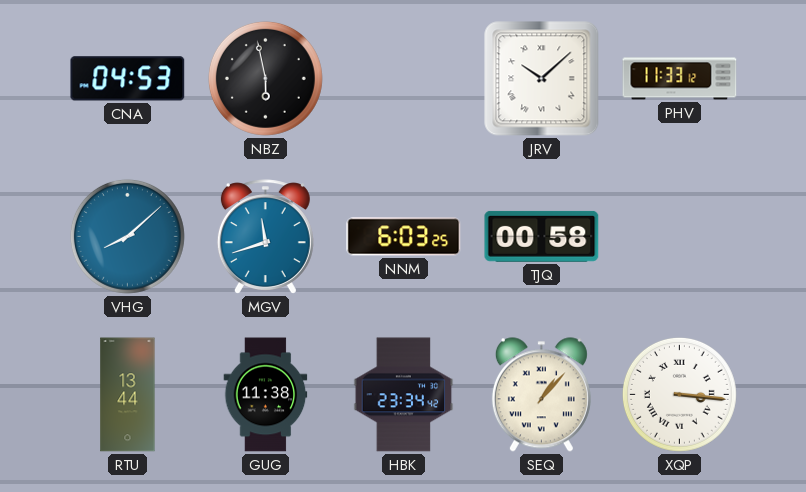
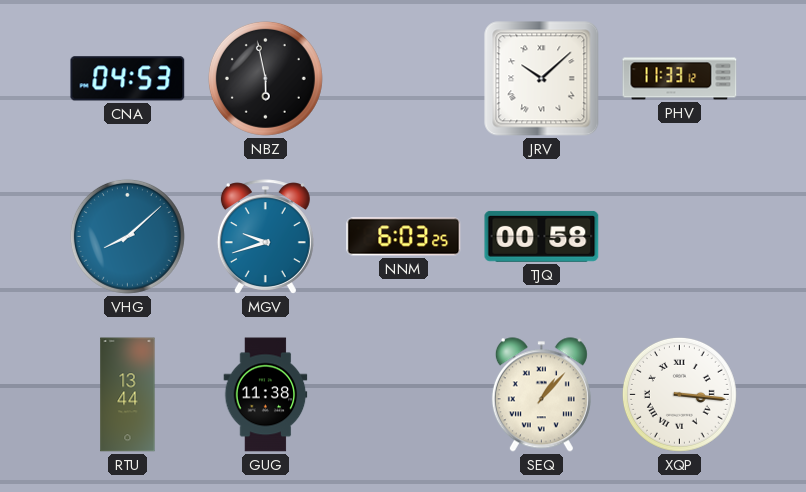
MGV: 11:42 -> 9:42
HBK: 23:34 -> none
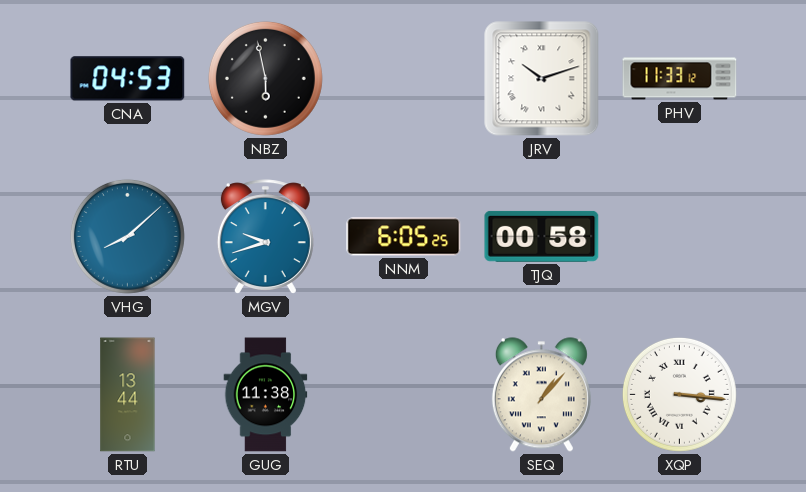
JRV: 10:08 -> 10:12
NNM: 6:03 -> 6:05
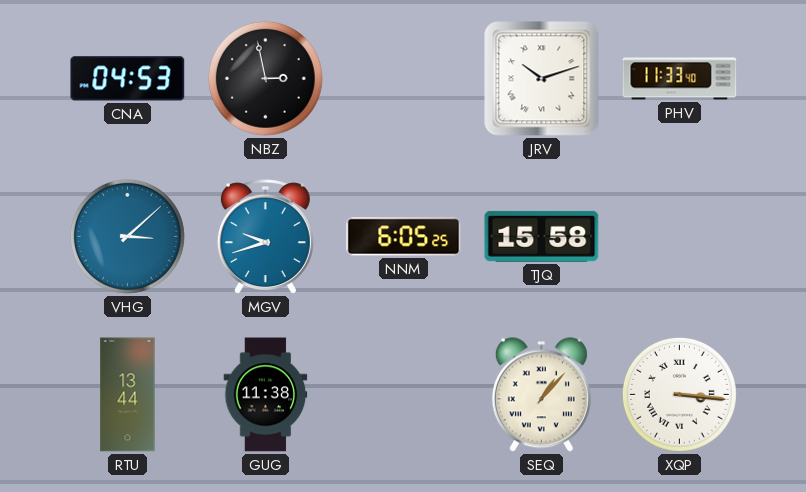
NBZ: 5:58 -> 2:58
PHV: 11:33:12 -> 11:33:40
VHG: 8:08 -> 3:08
TJQ: 00:58 -> 15:58
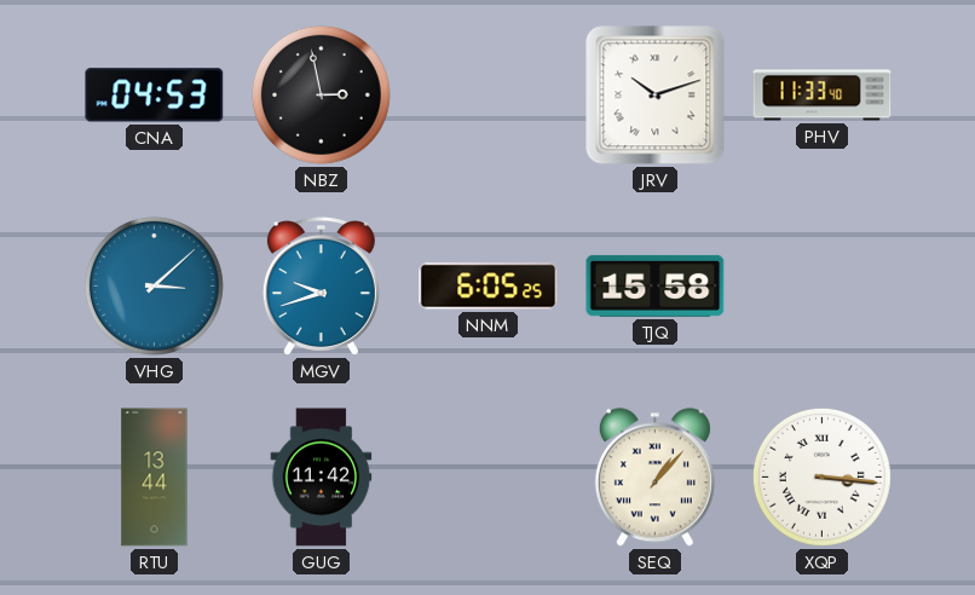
GUG: 11:38 -> 11:42
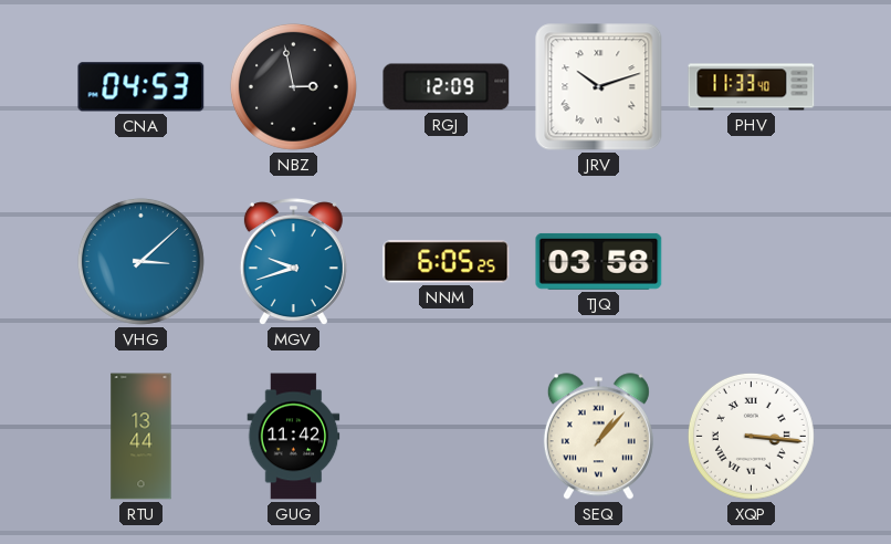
RGJ: none -> 12:09
TJQ: 15:58 -> 03:58
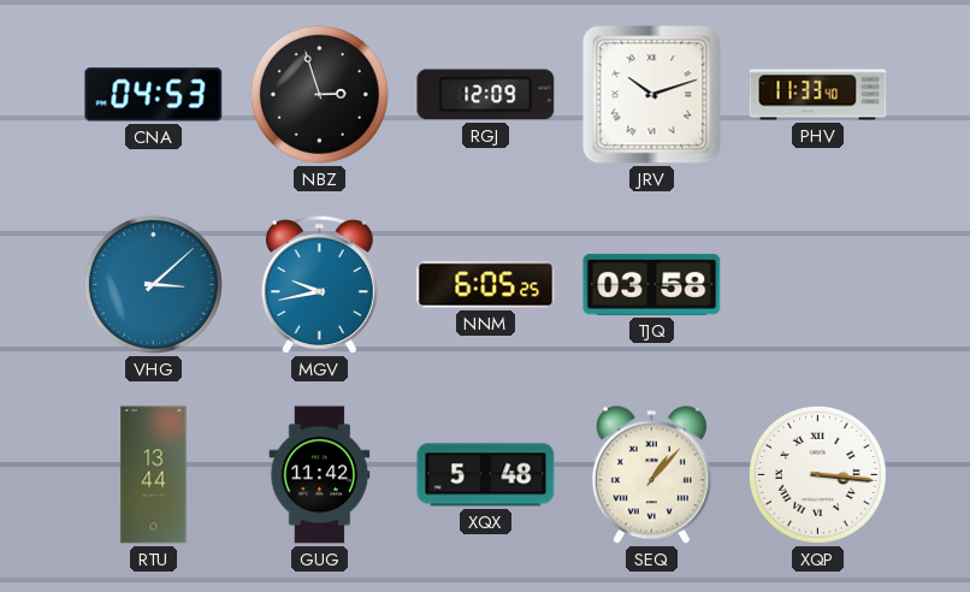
NBZ: 2:58 -> 2:57
MGV: 9:42 -> 9:43
XQX: none -> 5:48
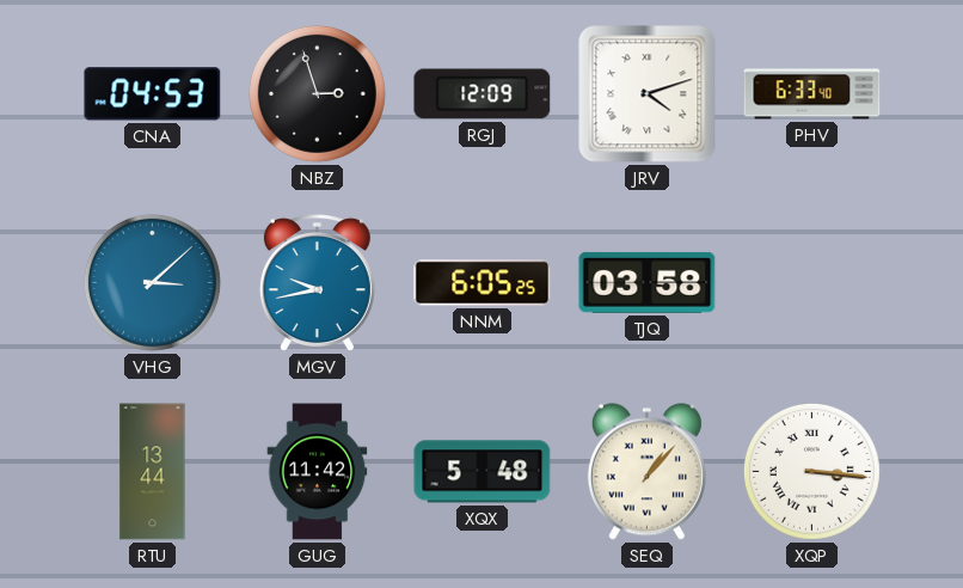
JRV: 10:12 -> 4:12
PHV: 11:33 -> 6:33
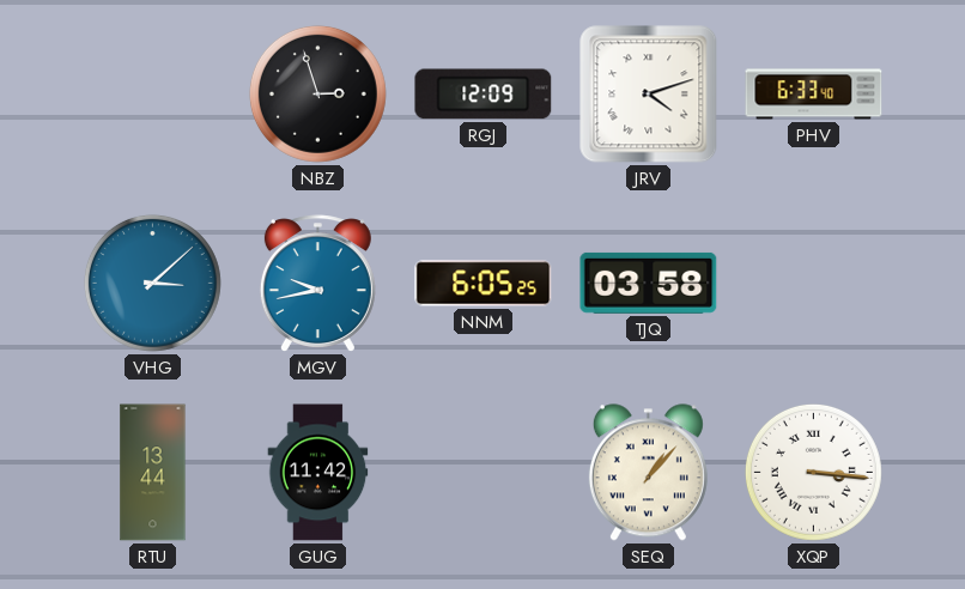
CNA: 04:53 -> none
XQX: 5:48 -> none
